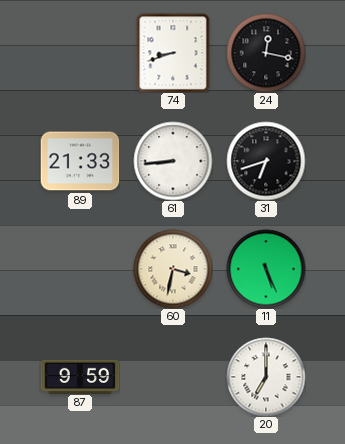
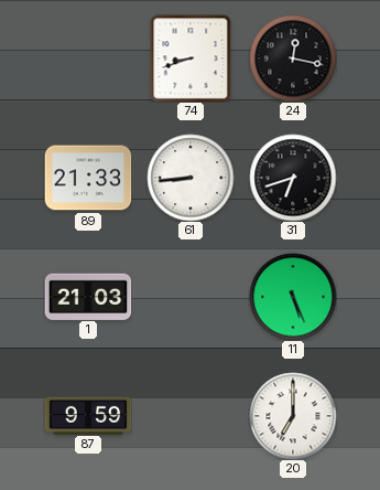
1: none -> 21:03
60: 3:32 -> none
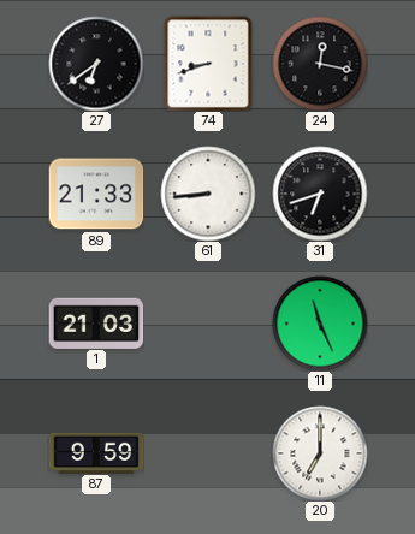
27: none -> 6:39
11: 5:26 -> 11:26
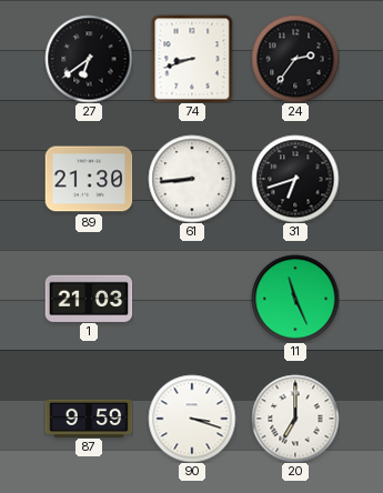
24: 12:17 -> 2:36
89: 21:33 -> 21:30
90: none -> 3:18
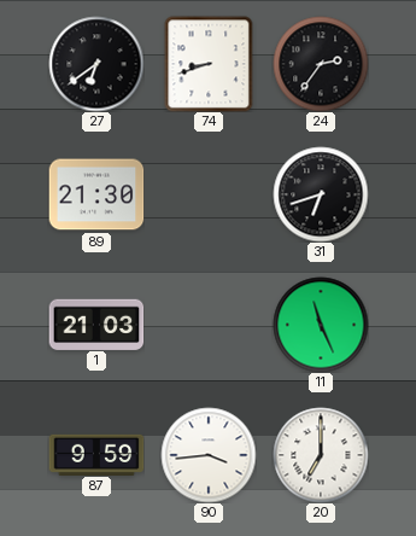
61: 8:44 -> none
90: 3:18 -> 3:44
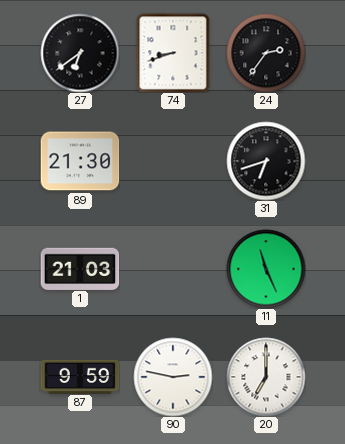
90: 3:44 -> 2:47
